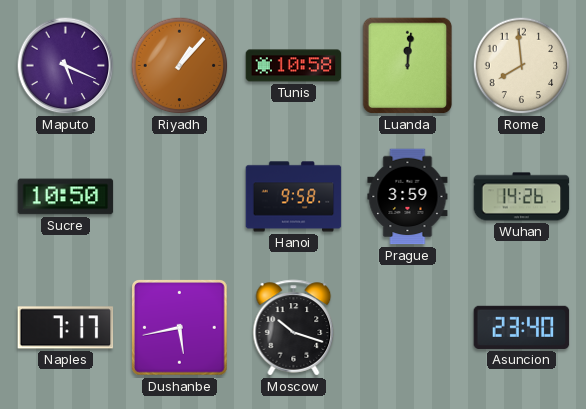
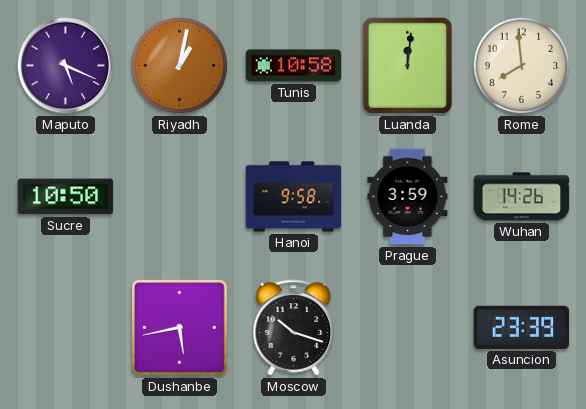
Riyadh: 1:07 -> 1:02
Naples: 7:17 -> none
Asuncion: 23:40 -> 23:39
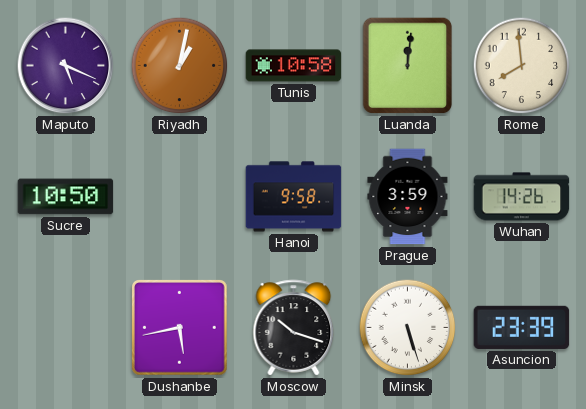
Minsk: none -> 5:27
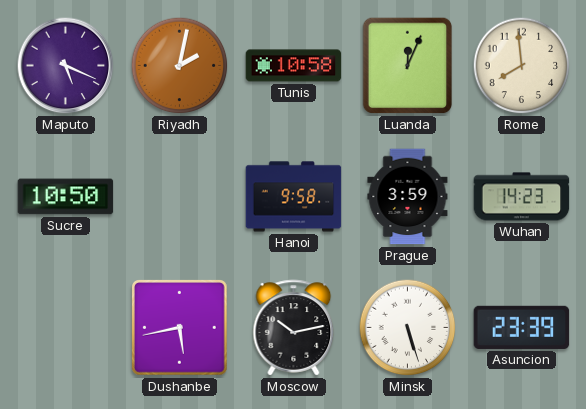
Riyadh: 1:02 -> 2:02
Luanda: 12:01 -> 12:04
Wuhan: 14:26 -> 14:23
Moscow: 10:18 -> 10:13
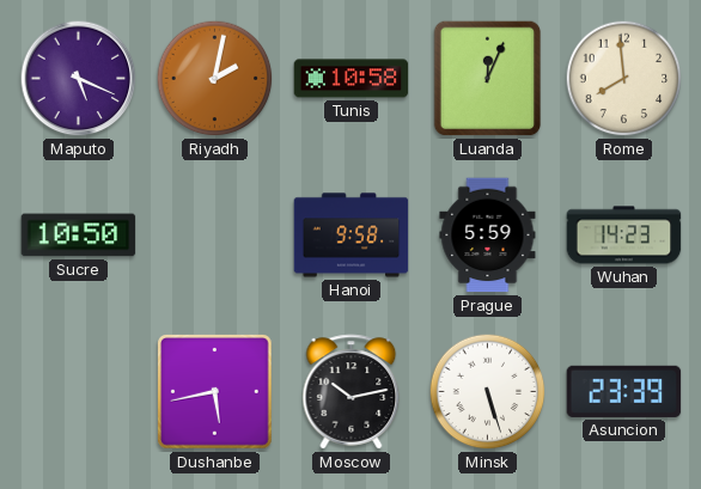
Prague: 3:59 -> 5:59
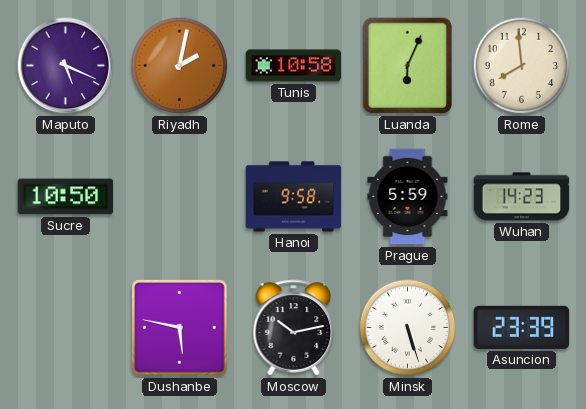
Luanda: 12:04 -> 6:04
Dushanbe: 5:43 -> 5:47
